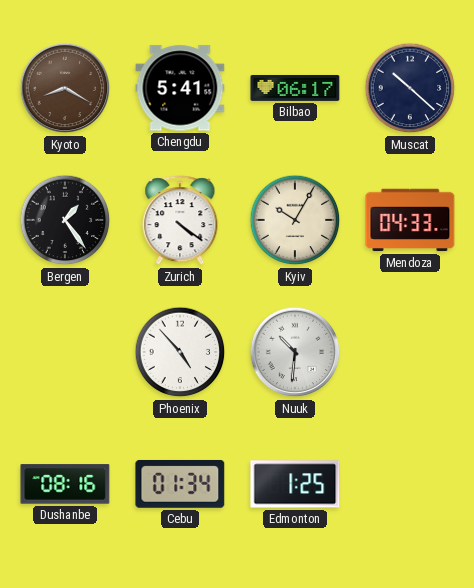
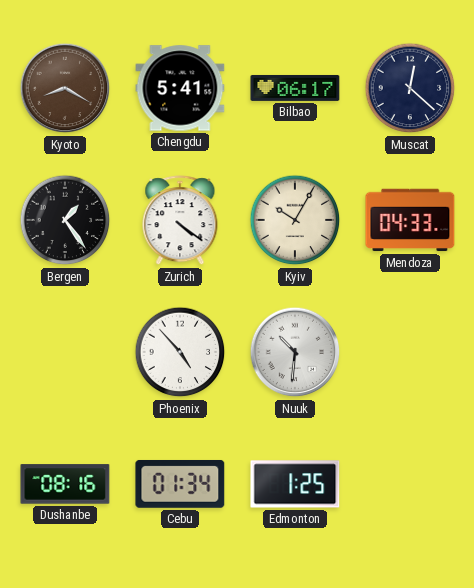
Muscat: 10:22 -> 12:22
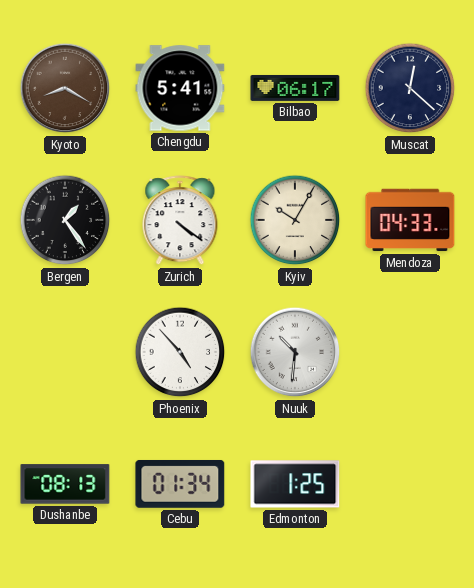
Dushanbe: 08:16 -> 08:13
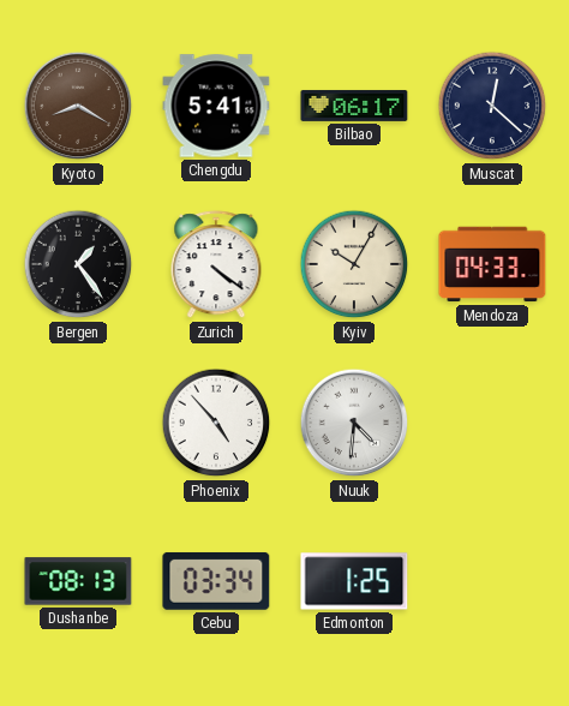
Nuuk: 10:31 -> 4:31
Cebu: 01:34 -> 03:34
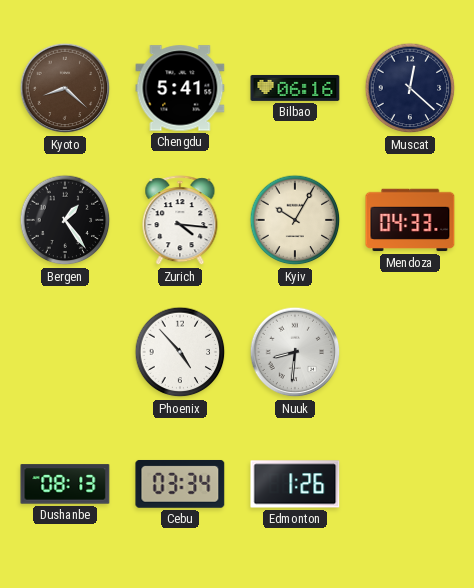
Kyoto: 8:20 -> 8:22
Bilbao: 06:17 -> 06:16
Zurich: 4:21 -> 4:16
Nuuk: 4:31 -> 8:31
Edmonton: 1:25 -> 1:26
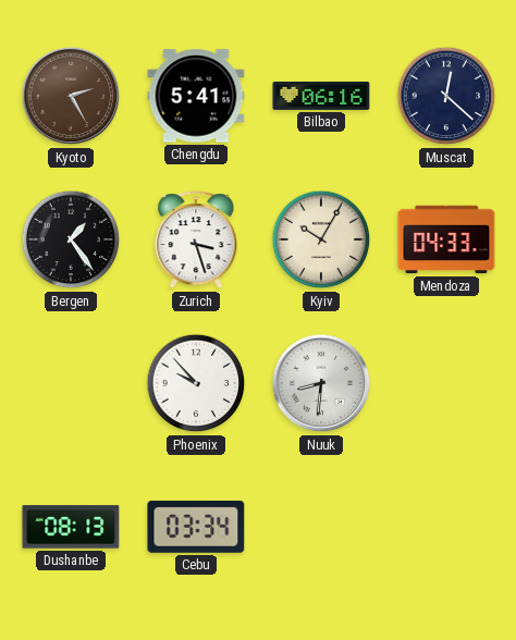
Kyoto: 8:22 -> 2:25
Zurich: 4:16 -> 3:27
Phoenix: 4:53 -> 9:53
Edmonton: 1:26 -> none
